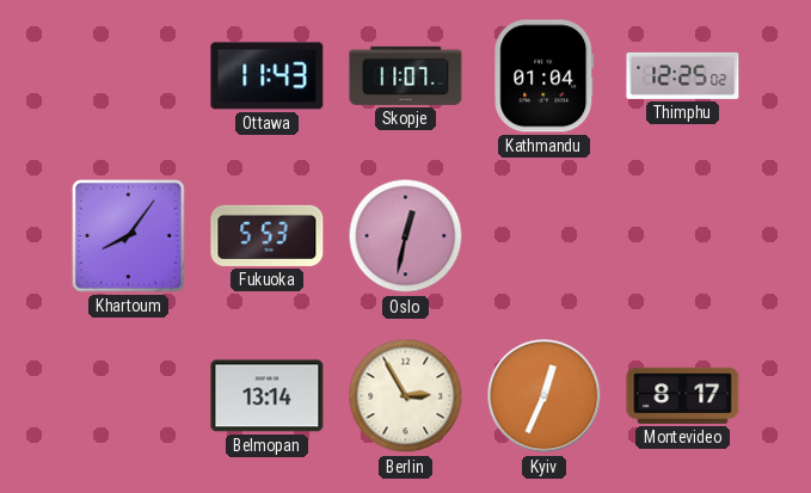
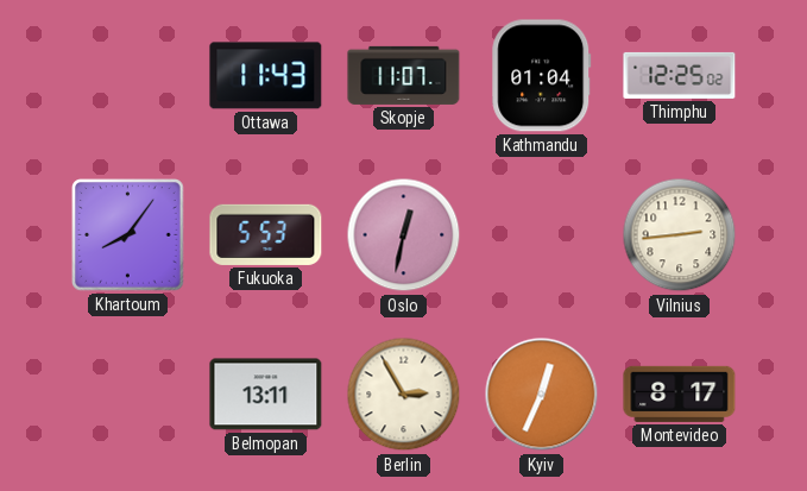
Vilnius: none -> 2:44
Belmopan: 13:14 -> 13:11
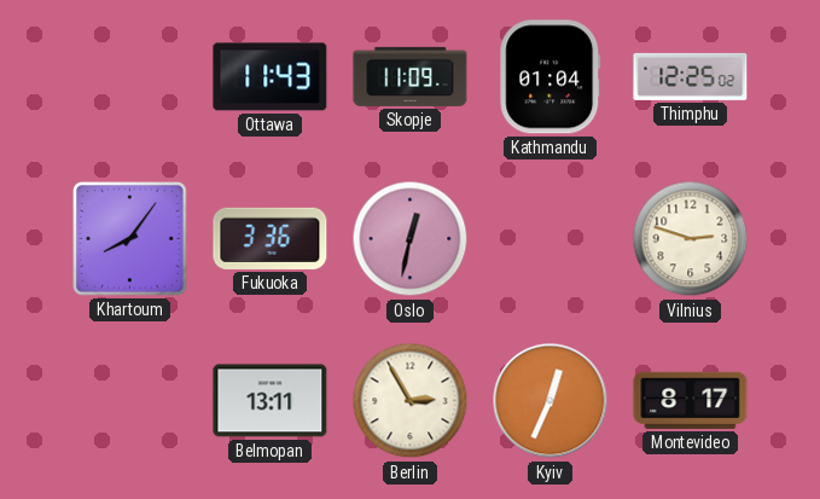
Skopje: 11:07 -> 11:09
Fukuoka: 5:53 -> 3:36
Vilnius: 2:44 -> 2:48
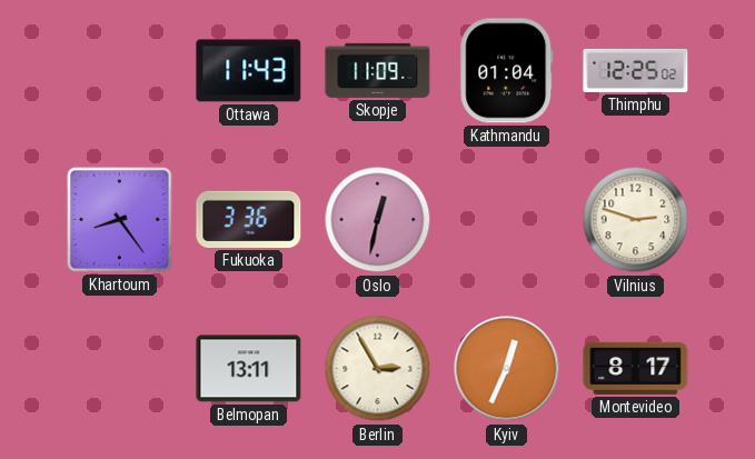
Khartoum: 8:06 -> 8:24
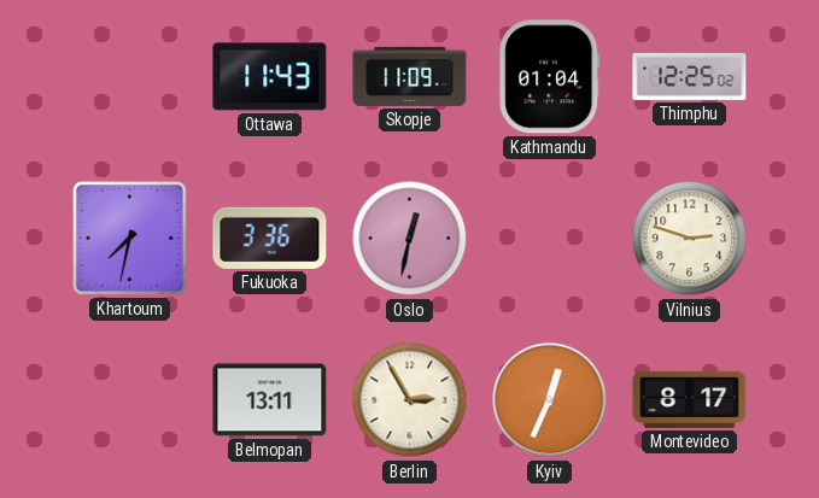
Khartoum: 8:24 -> 7:32
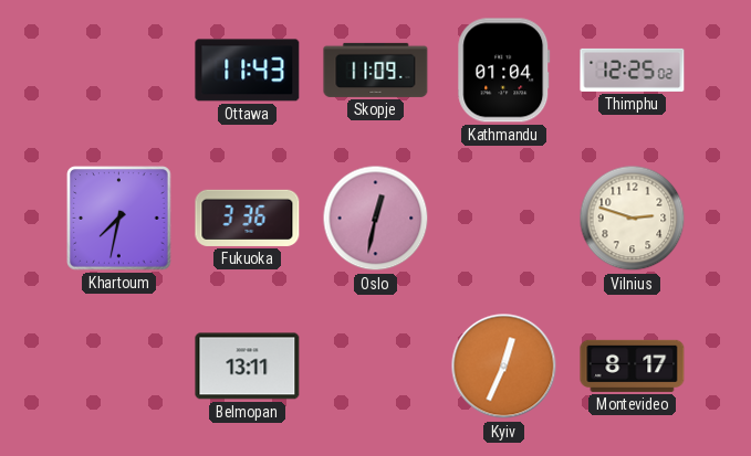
Berlin: 2:55 -> none
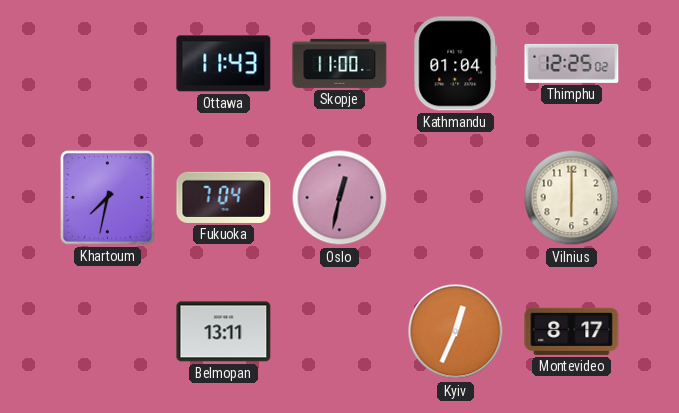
Skopje: 11:09 -> 11:00
Fukuoka: 3:36 -> 7:04
Vilnius: 2:48 -> 6:00
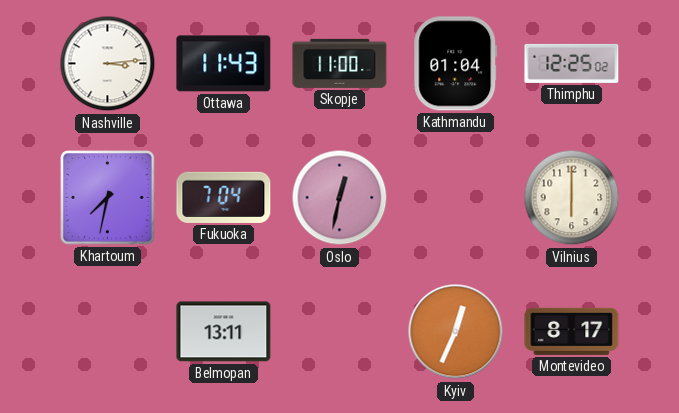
Nashville: none -> 3:14
